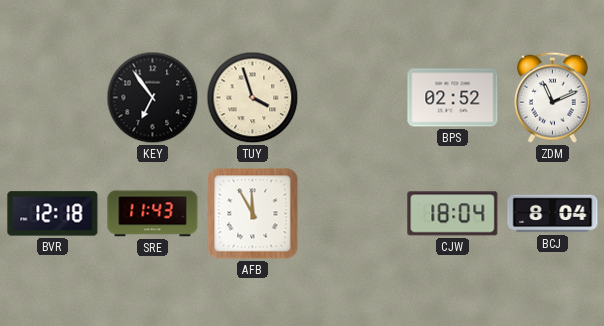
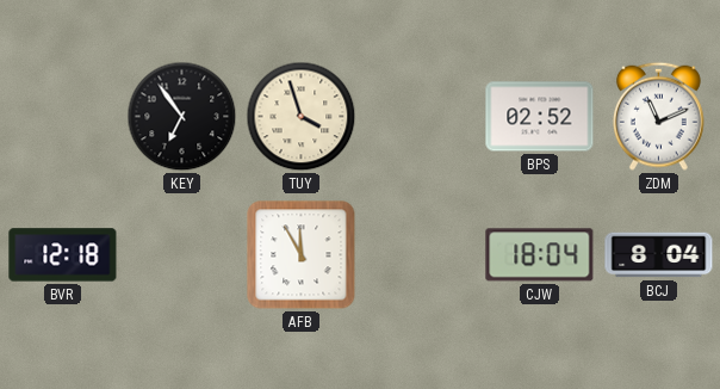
SRE: 11:43 -> none
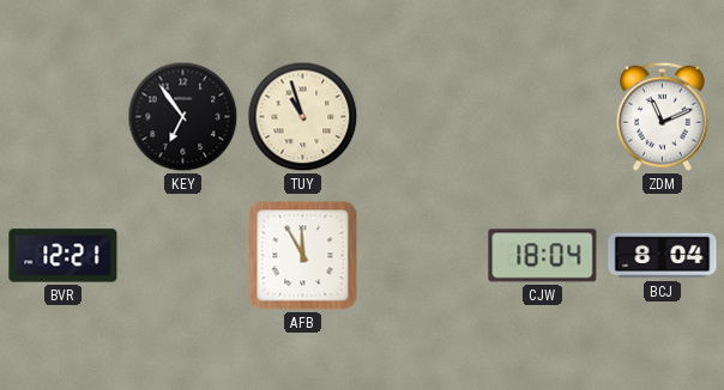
TUY: 3:57 -> 10:57
BPS: 02:52 -> none
BVR: 12:18 -> 12:21
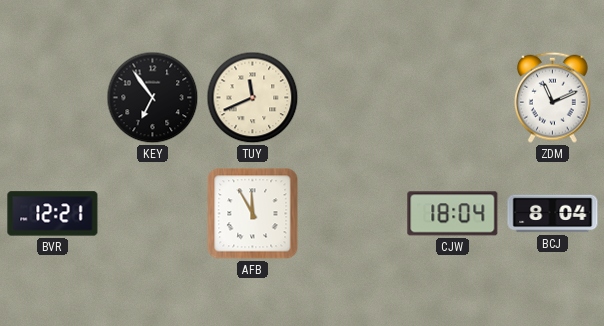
TUY: 10:57 -> 11:41
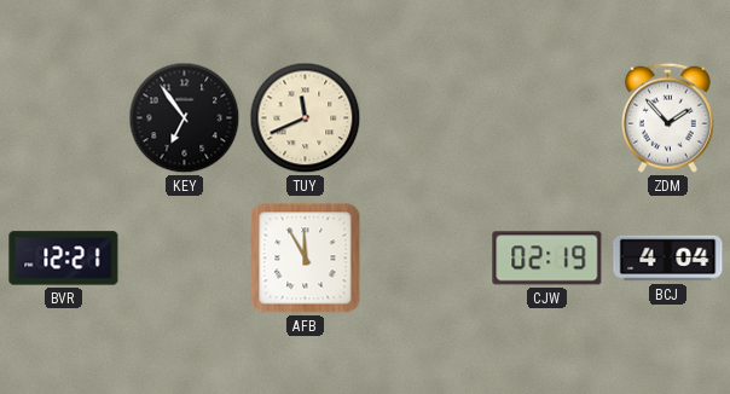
ZDM: 11:11 -> 1:53
CJW: 18:04 -> 02:19
BCJ: 8:04 -> 4:04
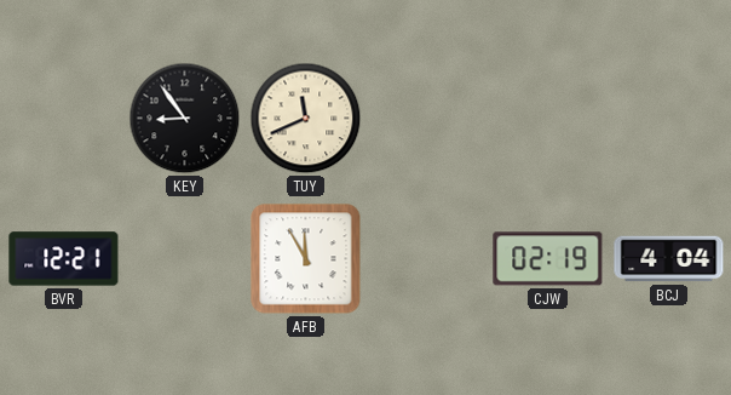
KEY: 6:54 -> 8:54
ZDM: 1:53 -> none
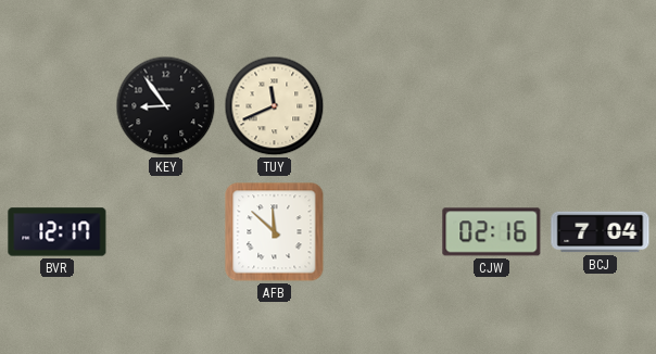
BVR: 12:21 -> 12:17
AFB: 11:55 -> 11:52
CJW: 02:19 -> 02:16
BCJ: 4:04 -> 7:04
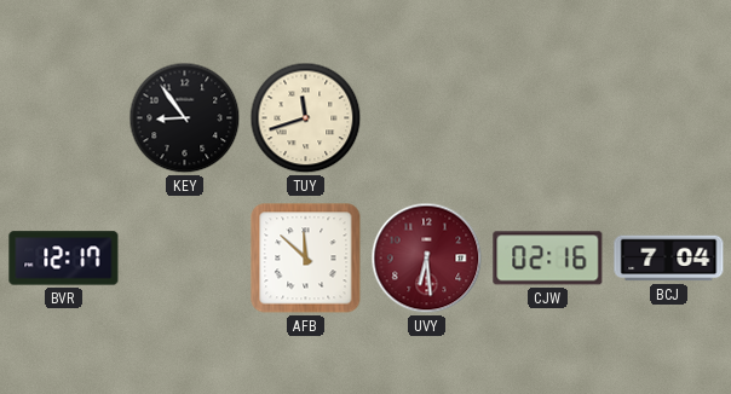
TUY: 11:41 -> 11:42
UVY: none -> 6:29
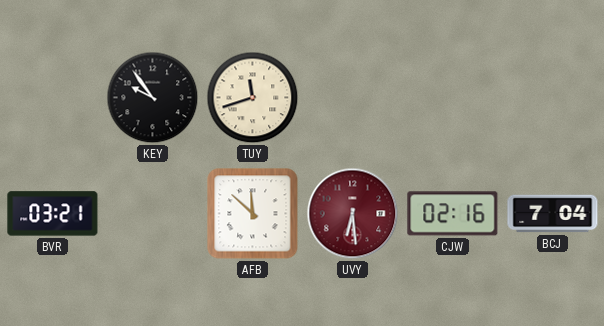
KEY: 8:54 -> 9:54
BVR: 12:17 -> 03:21
